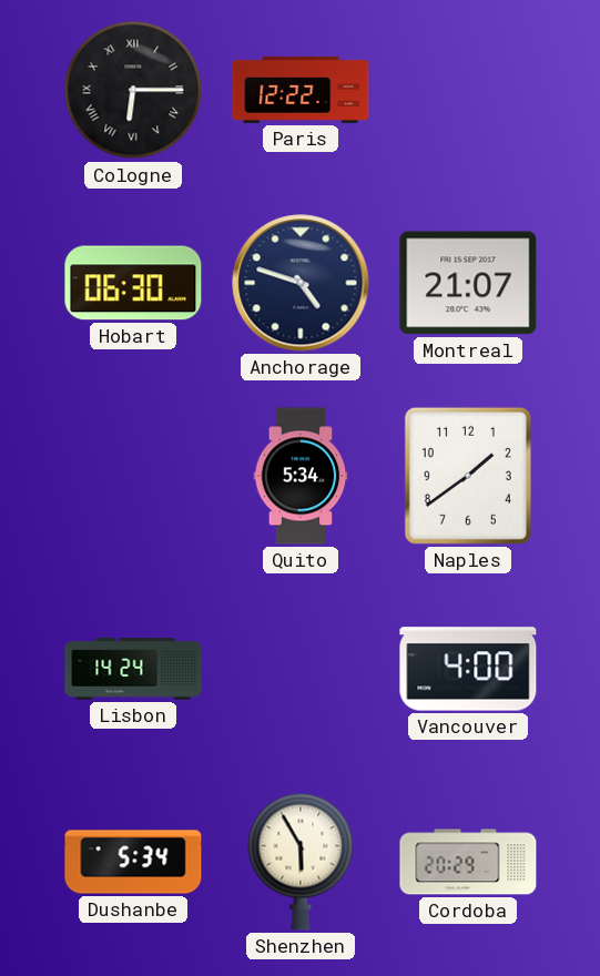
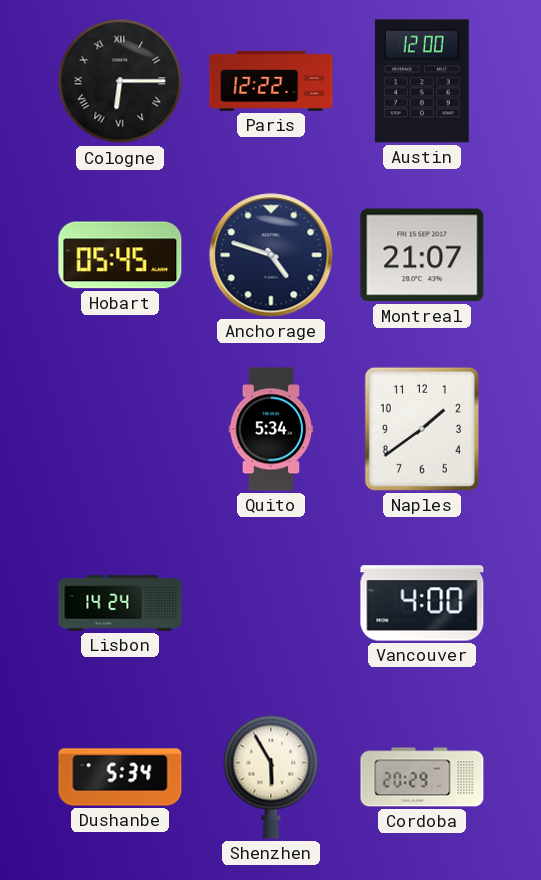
Austin: none -> 12:00
Hobart: 06:30 -> 05:45
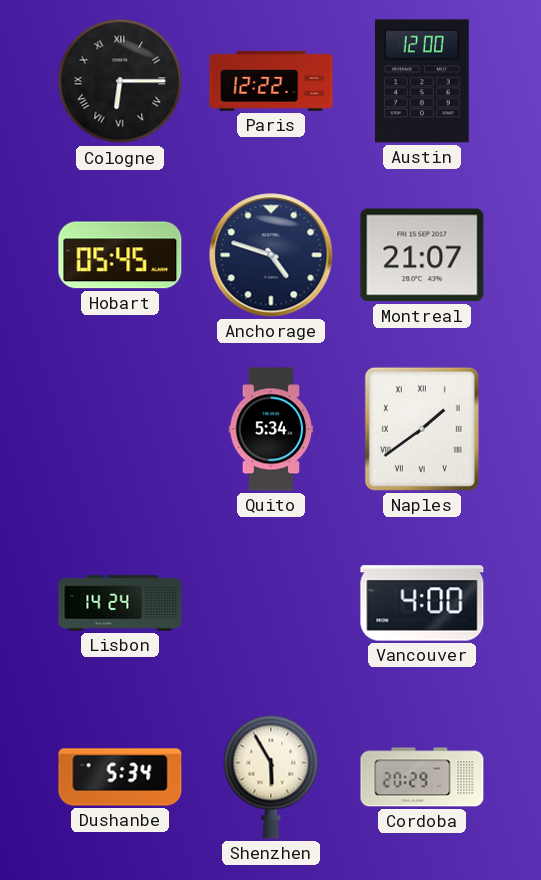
Naples numerals: Arabic -> Roman
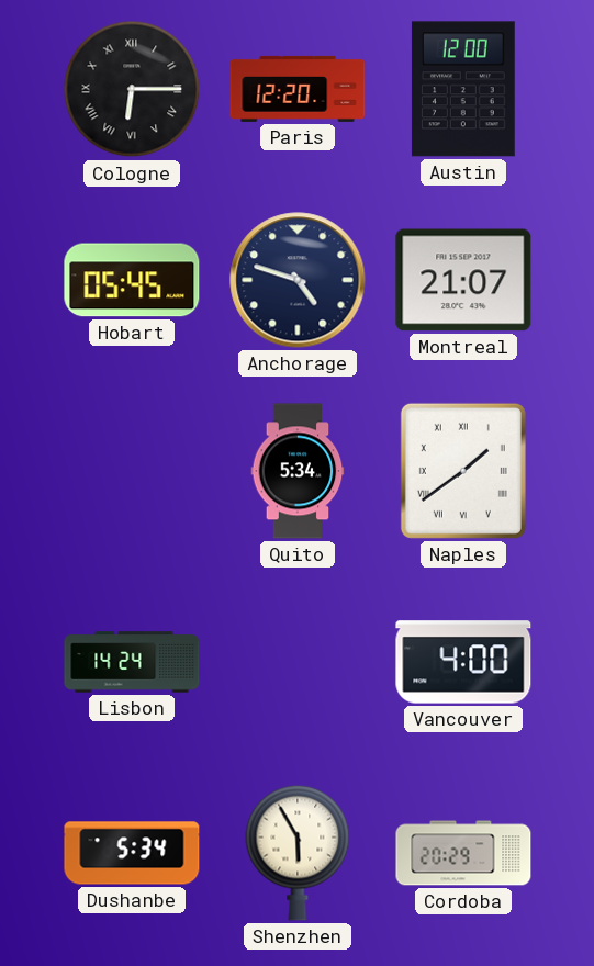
Paris: 12:22 -> 12:20
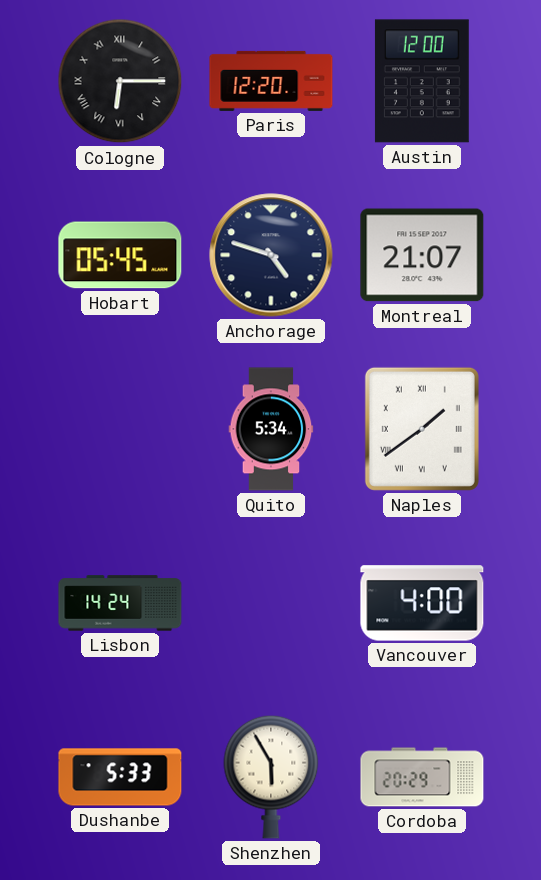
Dushanbe: 5:34 -> 5:33
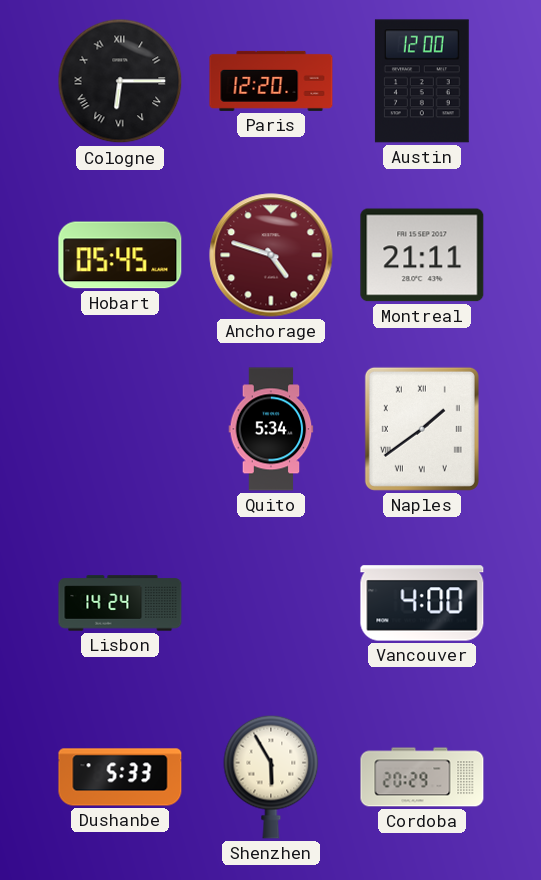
Anchorage dial: navy -> burgundy
Montreal: 21:07 -> 21:11
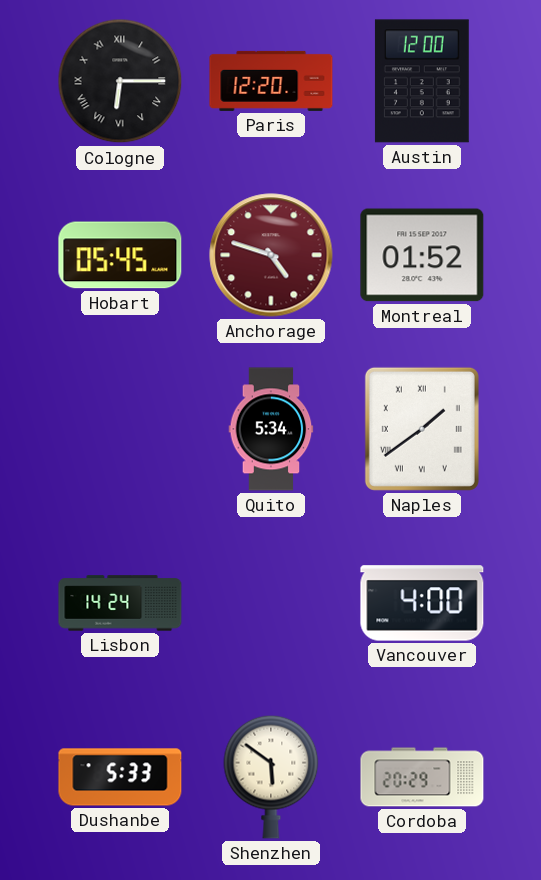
Montreal: 21:11 -> 01:52
Shenzhen: 5:55 -> 5:51
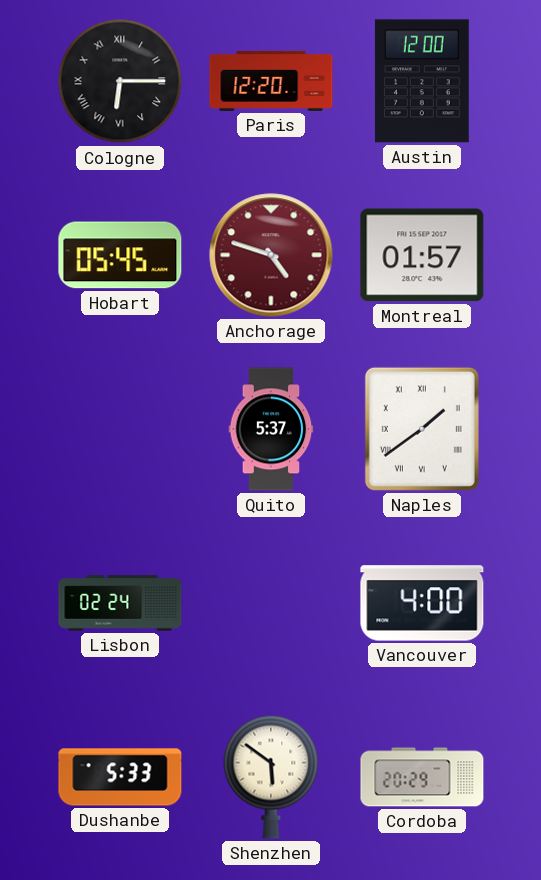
Montreal: 01:52 -> 01:57
Quito: 5:34 -> 5:37
Lisbon: 14:24 -> 02:24
